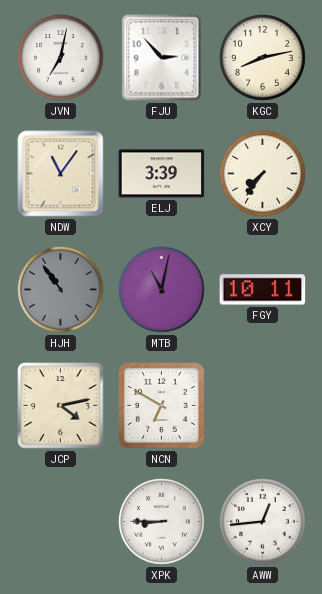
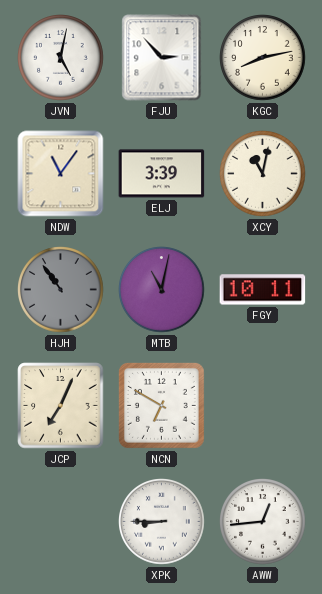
JVN: 7:02 -> 5:02
XCY: 7:36 -> 11:02
JCP: 4:13 -> 7:04
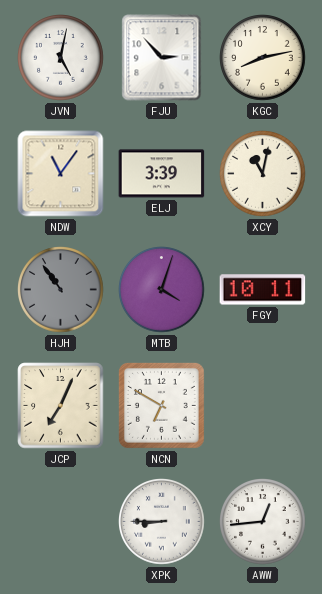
MTB: 11:02 -> 4:03
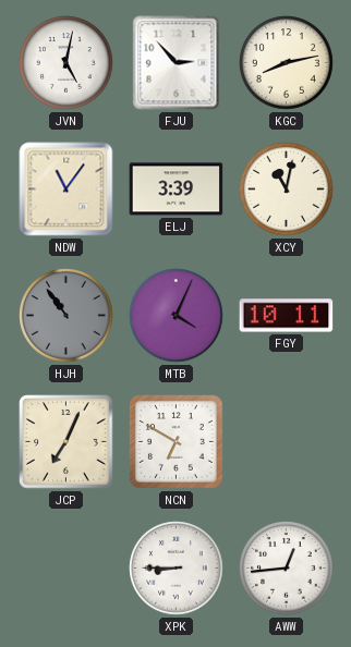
MTB: 4:03 -> 4:04
